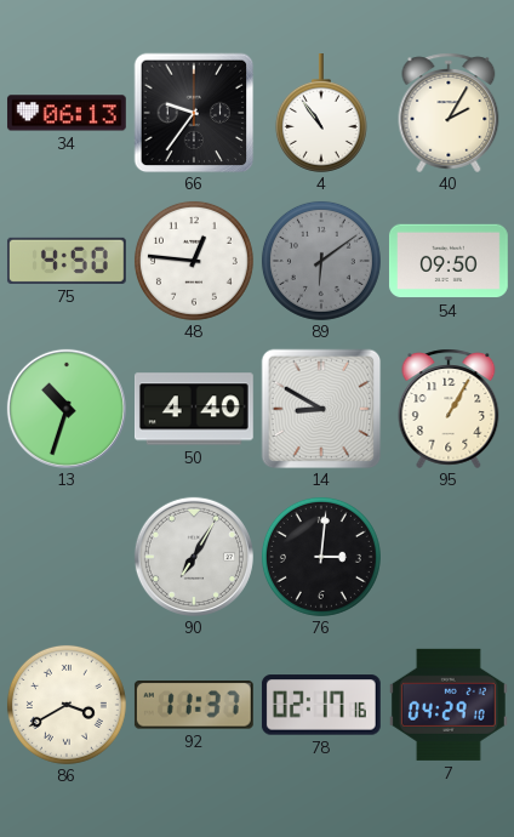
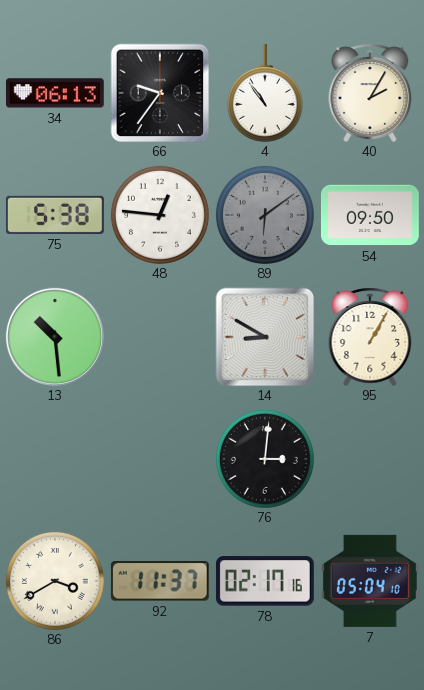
75: 4:50 -> 5:38
13: 10:33 -> 10:29
50: 4:40 -> none
90: 7:05 -> none
7: 04:29 -> 05:04
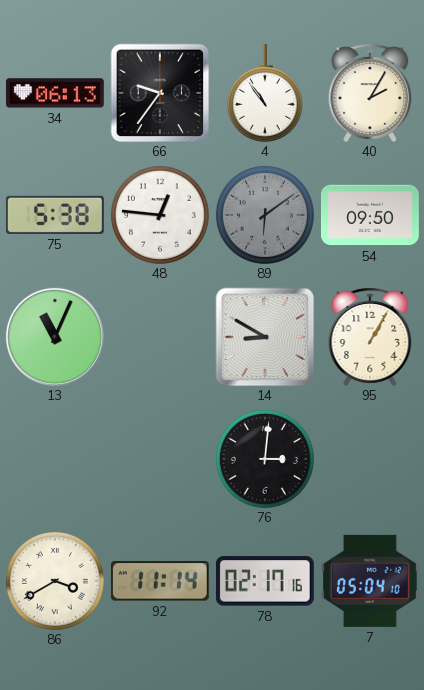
13: 10:29 -> 11:04
92: 11:37 -> 11:14
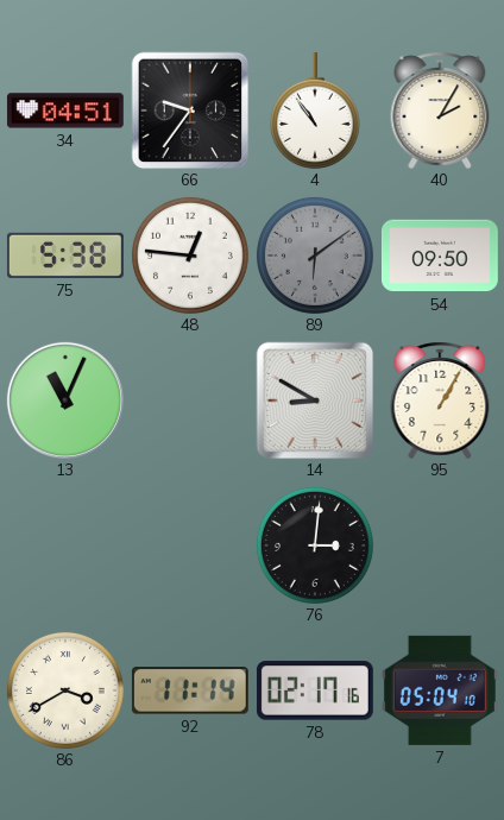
34: 06:13 -> 04:51
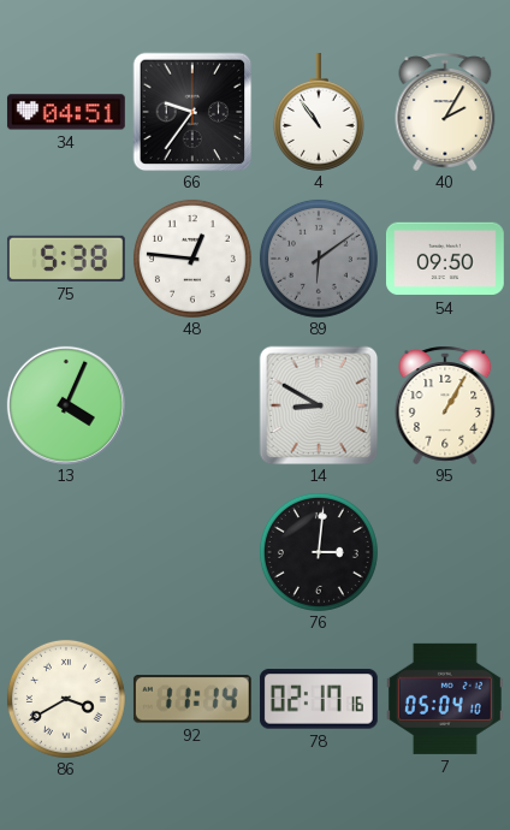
13: 11:04 -> 4:04
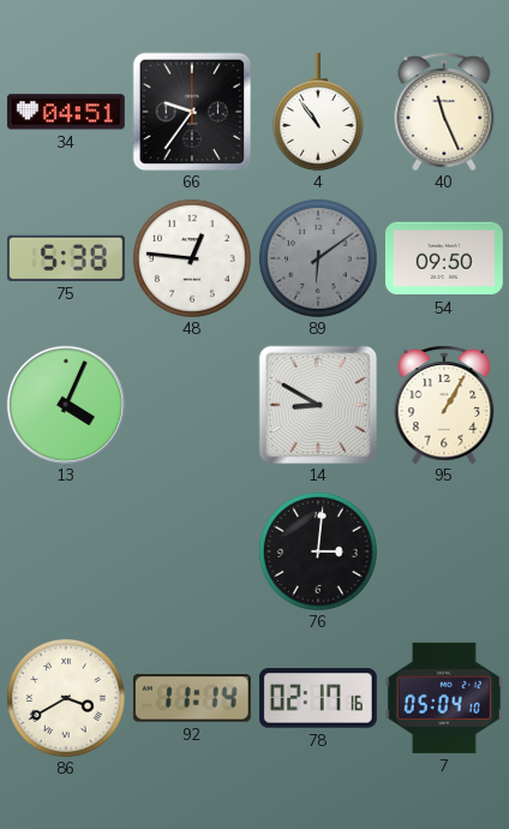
40: 2:05 -> 11:26
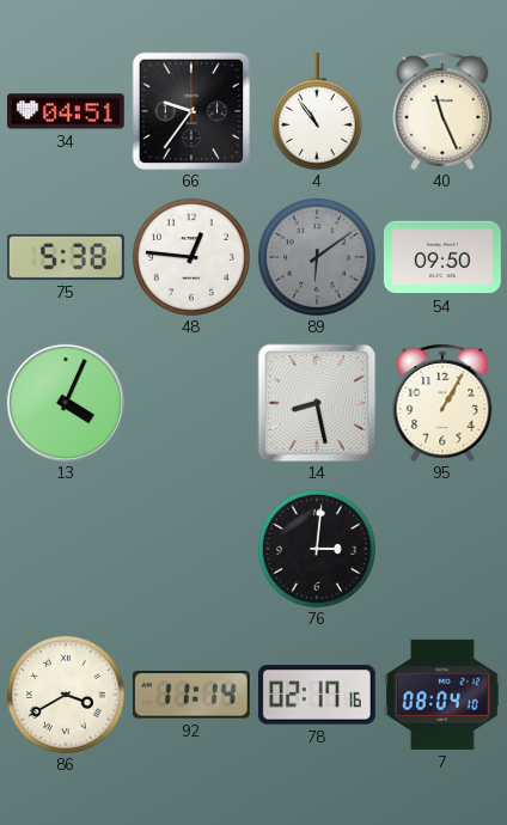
14: 8:50 -> 8:28
7: 05:04 -> 08:04
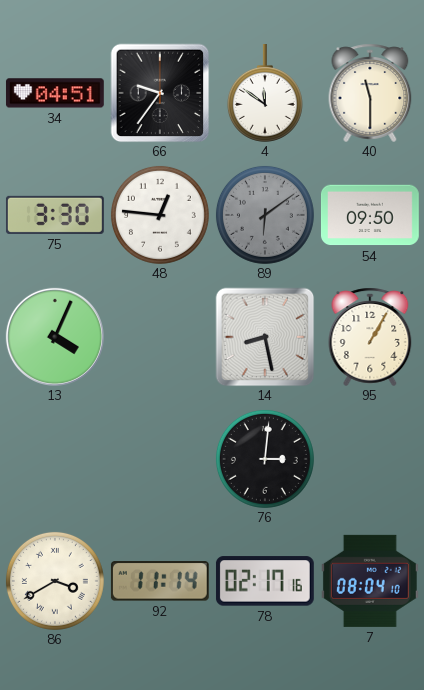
4: 10:54 -> 11:51
40: 11:26 -> 11:30
75: 5:38 -> 3:30
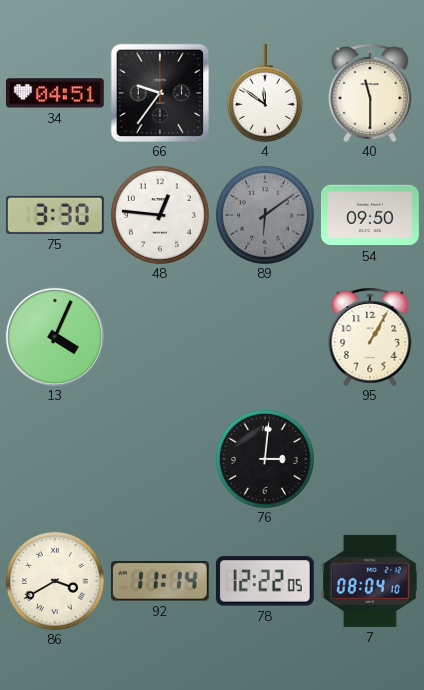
14: 8:28 -> none
78: 02:17 -> 12:22
